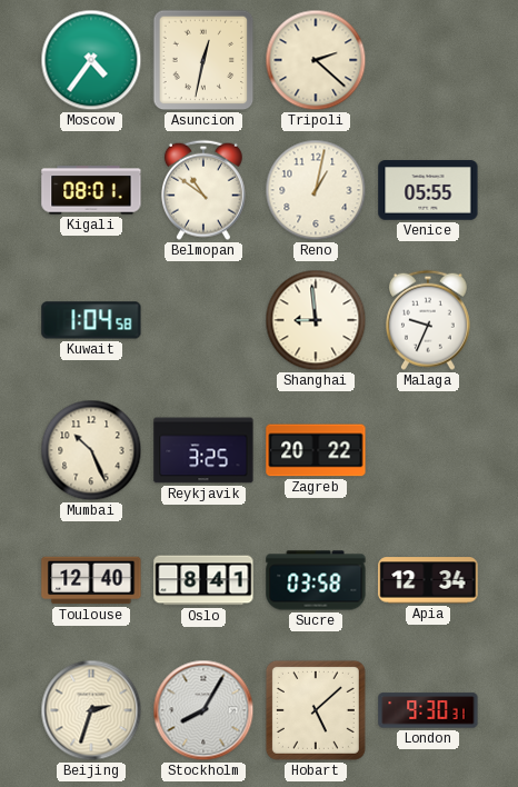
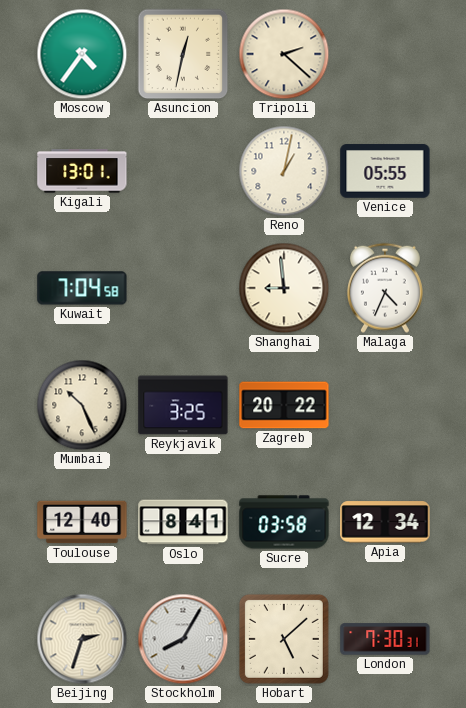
Kigali: 08:01 -> 13:01
Belmopan: 10:51 -> none
Kuwait: 1:04 -> 7:04
Malaga: 9:34 -> 4:34
London: 9:30 -> 7:30
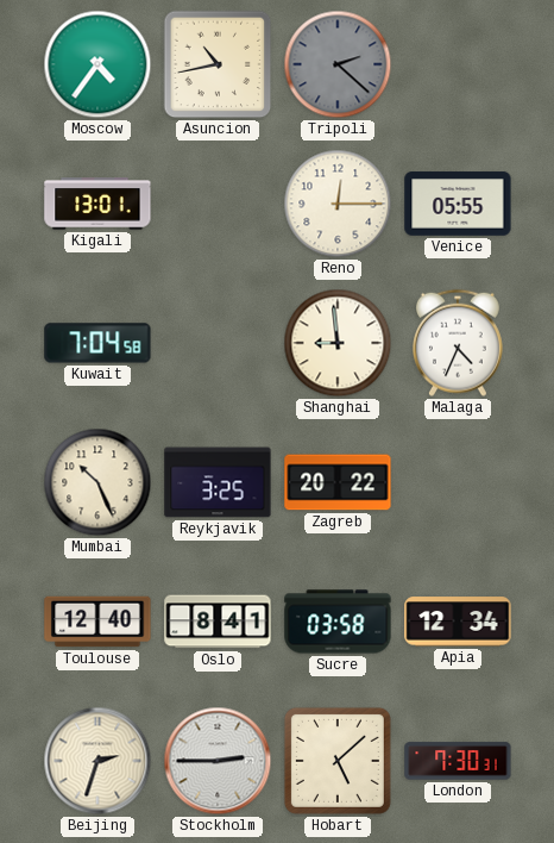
Asuncion: 12:32 -> 10:43
Tripoli dial: cream -> grey
Reno: 1:02 -> 12:15
Stockholm: 8:05 -> 2:45
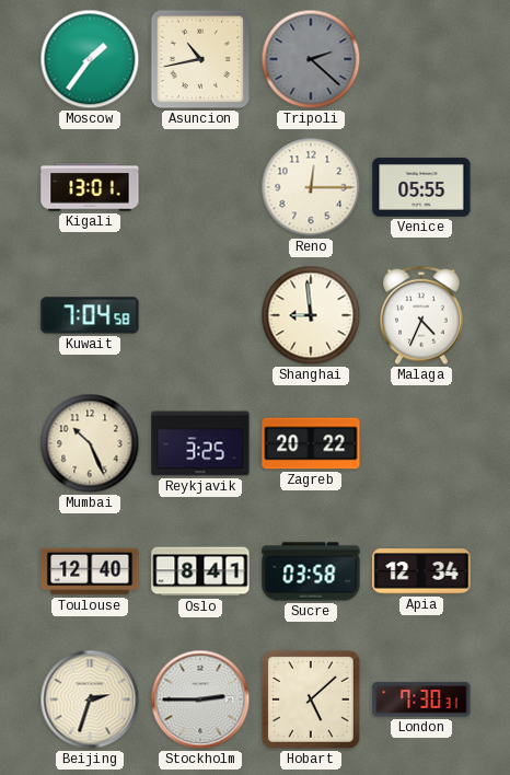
Moscow: 4:36 -> 1:36
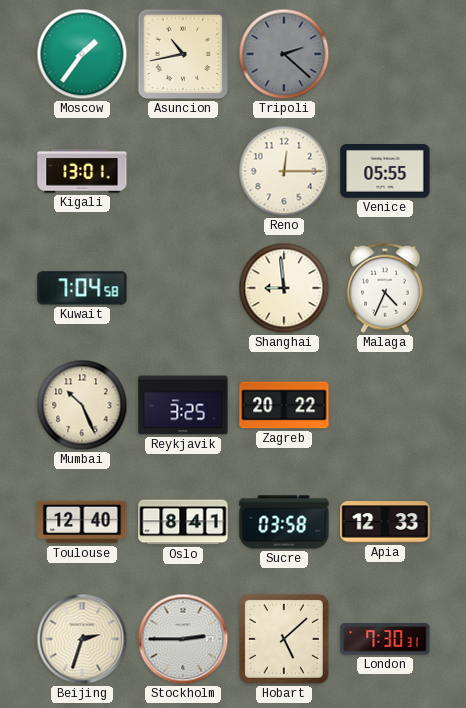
Apia: 12:34 -> 12:33
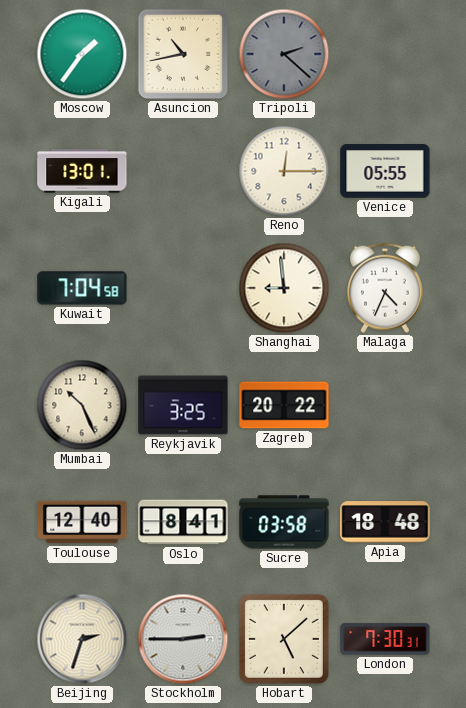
Apia: 12:33 -> 18:48
